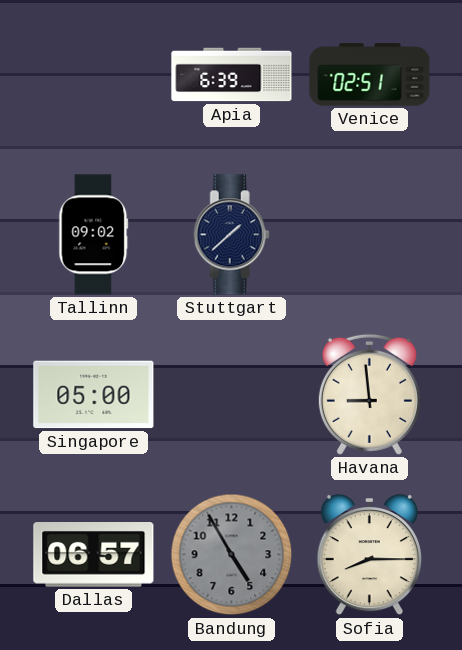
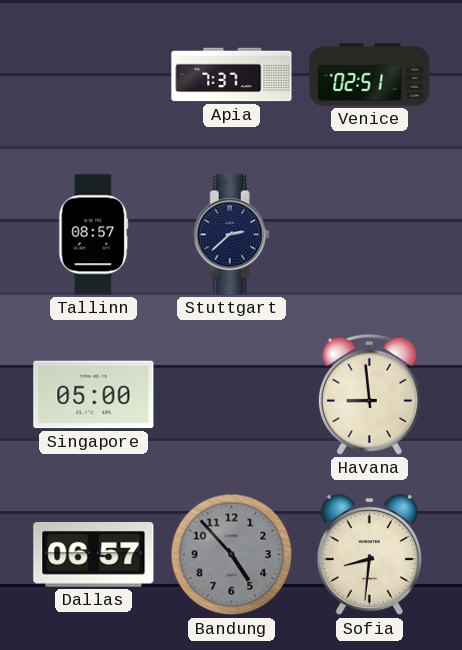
Apia: 6:39 -> 7:37
Tallinn: 09:02 -> 08:57
Stuttgart: 1:38 -> 2:38
Bandung: 4:55 -> 4:53
Sofia: 8:15 -> 8:31
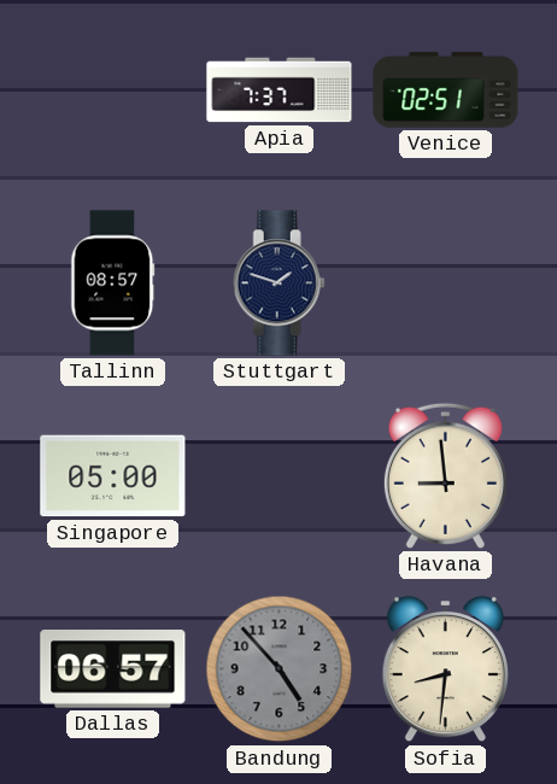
Stuttgart: 2:38 -> 1:48
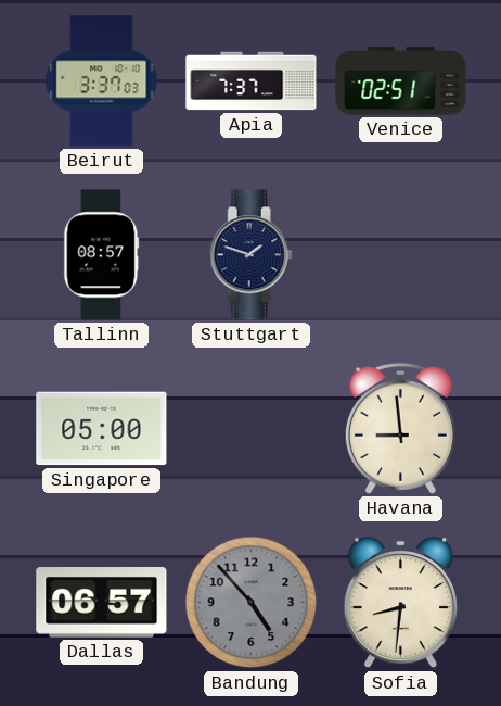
Beirut: none -> 3:37
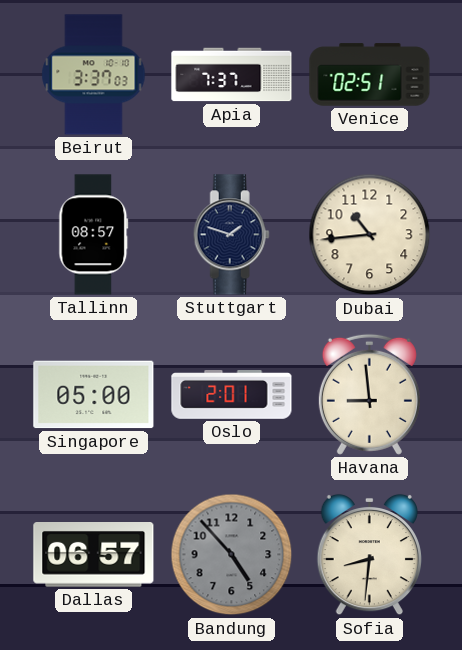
Dubai: none -> 10:44
Oslo: none -> 2:01
